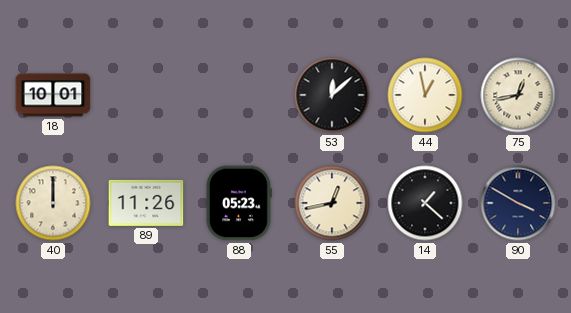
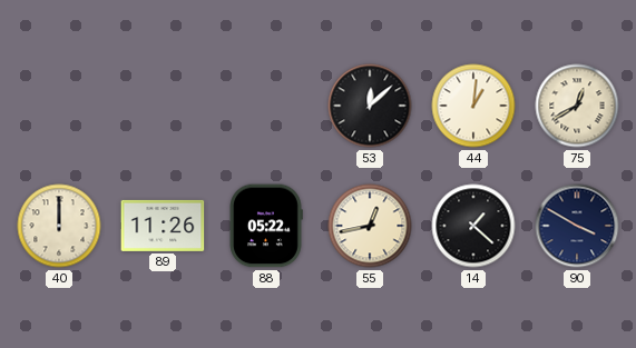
18: 10:01 -> none
44: 12:58 -> 1:01
75: 12:43 -> 12:40
88: 05:23 -> 05:22
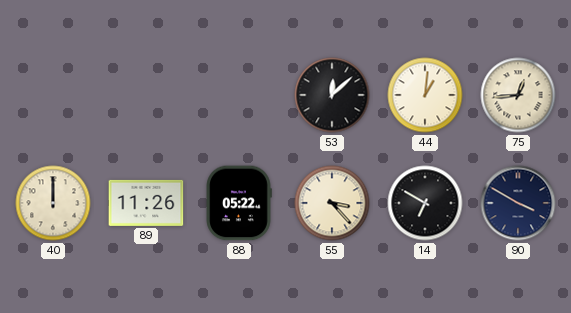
75: 12:40 -> 12:44
55: 12:43 -> 3:23
14: 1:22 -> 6:50
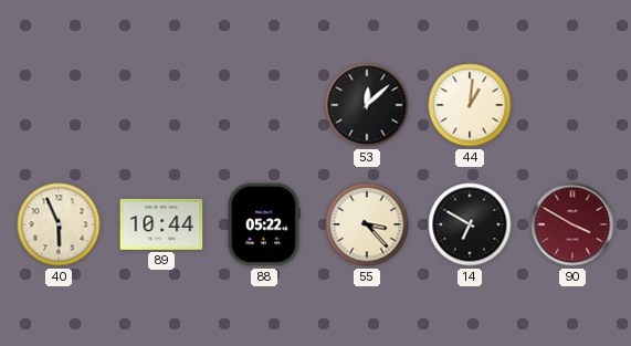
75: 12:44 -> none
40: 12:00 -> 5:56
89: 11:26 -> 10:44
90 dial: navy -> burgundy
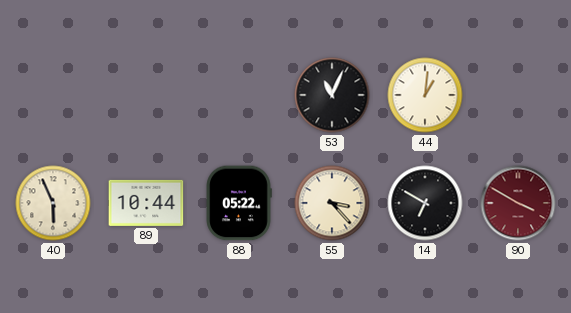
53: 12:08 -> 11:04
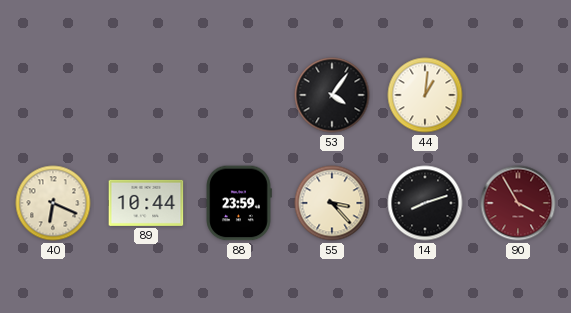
53: 11:04 -> 4:06
40: 5:56 -> 6:19
88: 05:22 -> 23:59
14: 6:50 -> 8:12
90: 3:50 -> 3:55
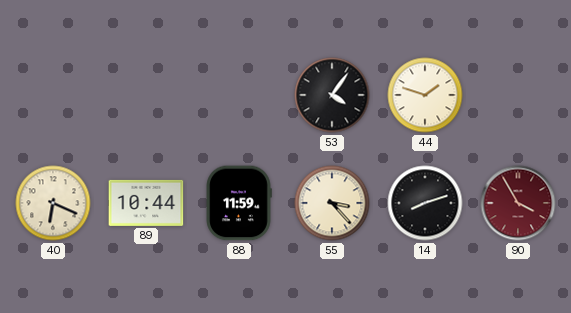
44: 1:01 -> 1:48
88: 23:59 -> 11:59
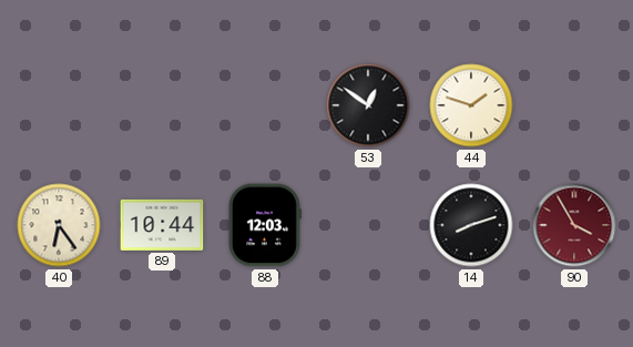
53: 4:06 -> 12:51
40: 6:19 -> 6:24
88: 11:59 -> 12:03
55: 3:23 -> none
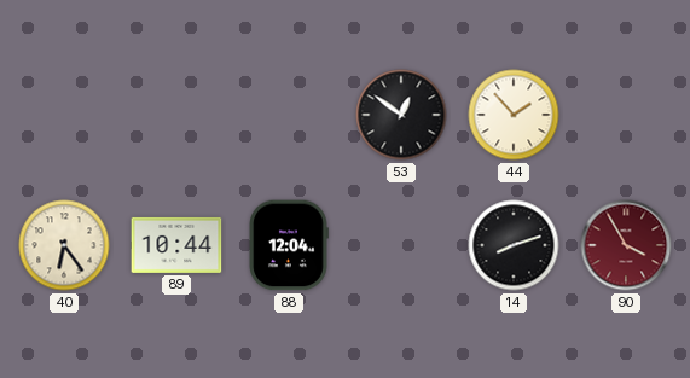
44: 1:48 -> 1:53
88: 12:03 -> 12:04
